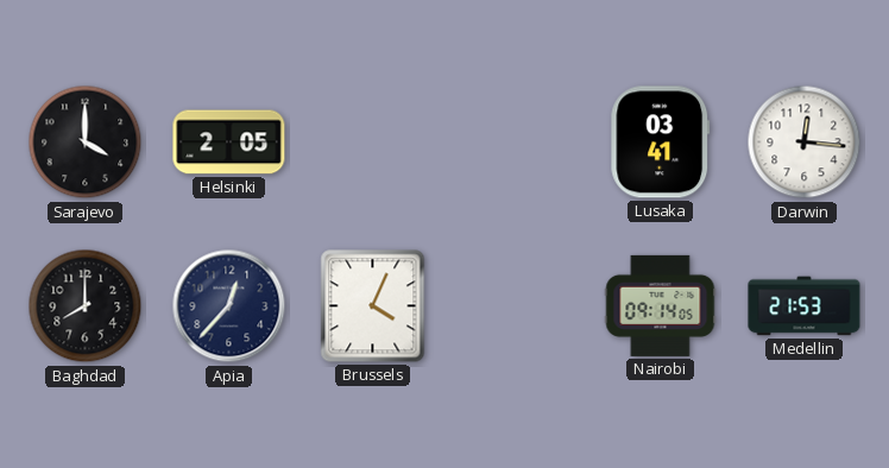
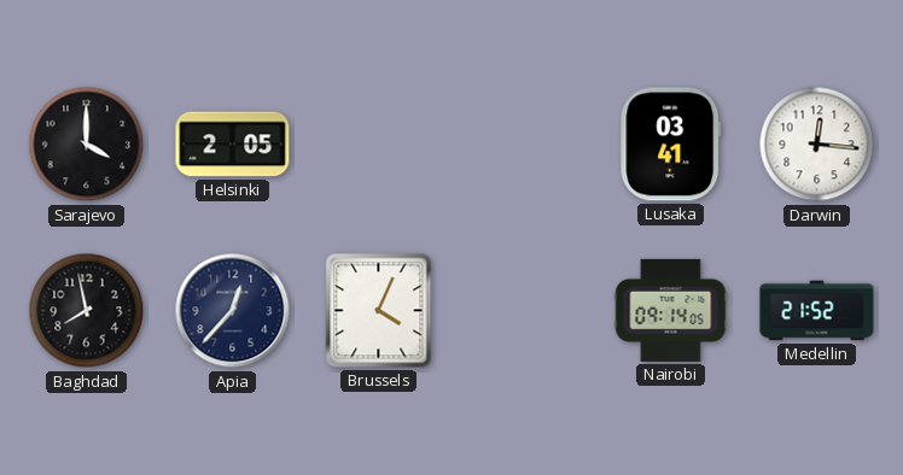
Baghdad: 8:00 -> 7:58
Medellin: 21:53 -> 21:52
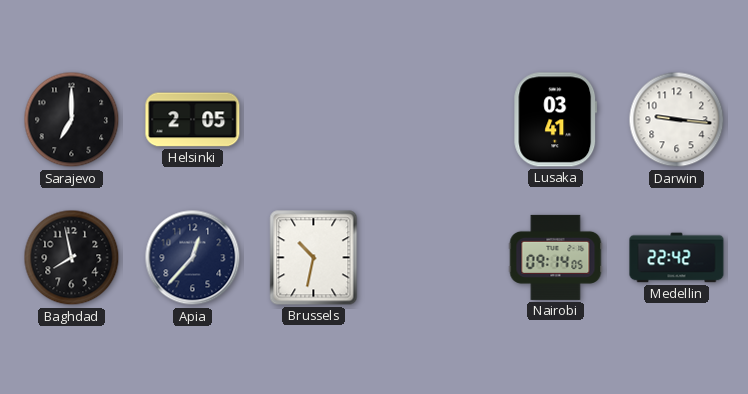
Sarajevo: 4:00 -> 7:00
Darwin: 12:16 -> 9:16
Brussels: 4:04 -> 10:32
Medellin: 21:52 -> 22:42
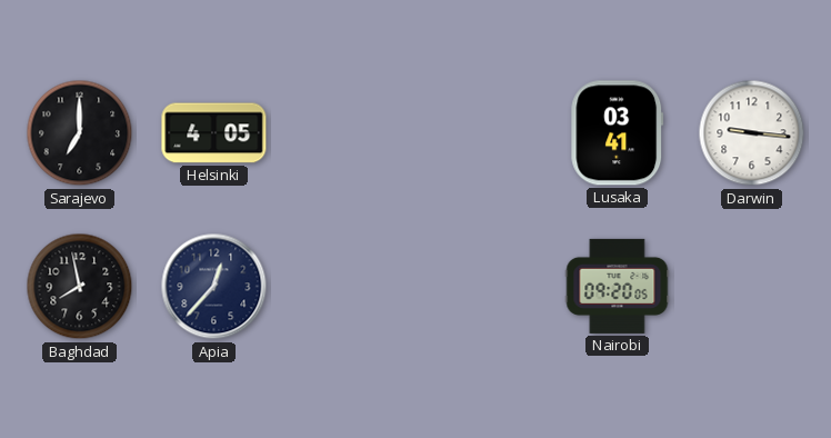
Helsinki: 2:05 -> 4:05
Brussels: 10:32 -> none
Nairobi: 09:14 -> 09:20
Medellin: 22:42 -> none
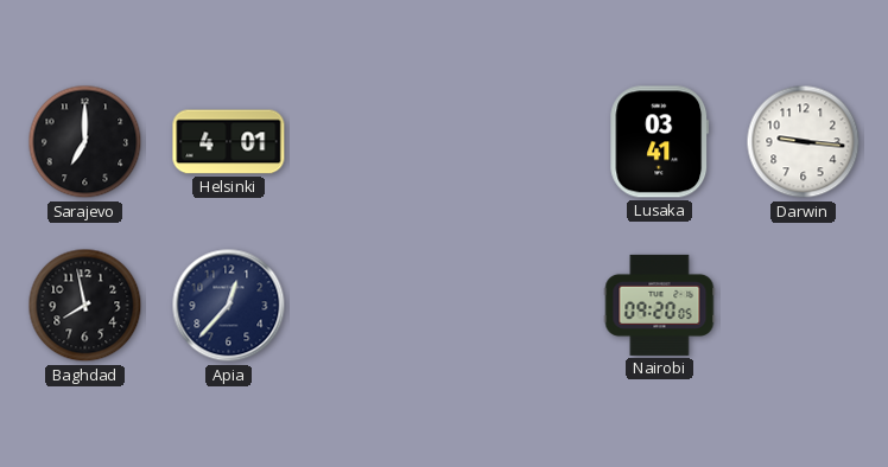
Helsinki: 4:05 -> 4:01
